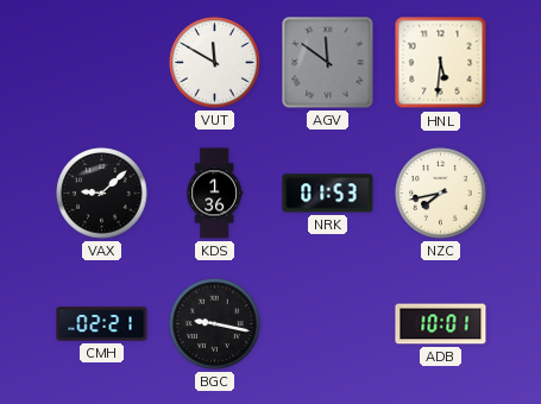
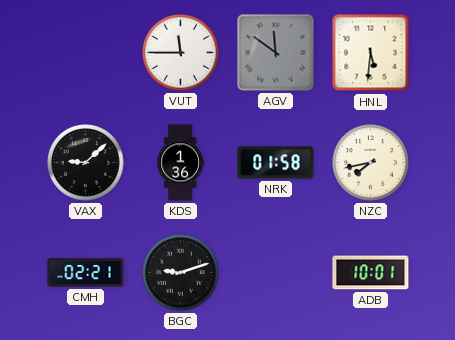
VUT: 11:50 -> 11:45
NRK: 01:53 -> 01:58
BGC: 9:17 -> 9:12
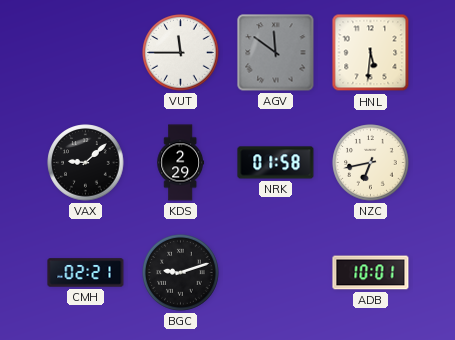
KDS: 1:36 -> 2:29
NZC: 7:43 -> 6:43
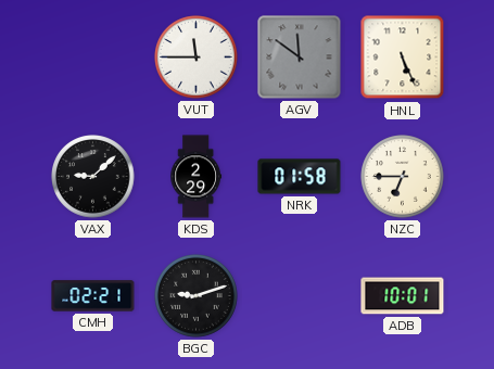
HNL: 5:31 -> 5:26
NZC: 6:43 -> 6:45
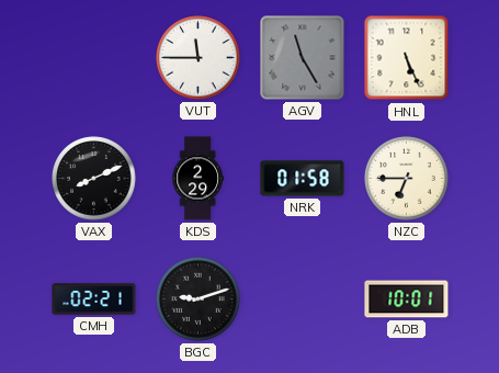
AGV: 11:51 -> 11:25
VAX: 9:08 -> 8:11
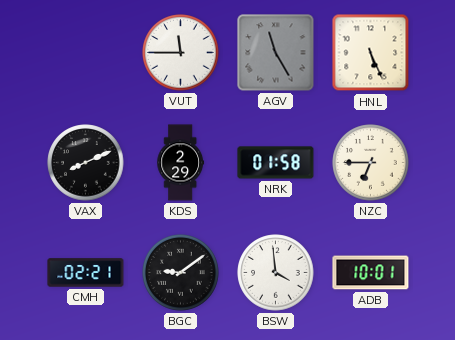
BGC: 9:12 -> 9:09
BSW: none -> 3:59
